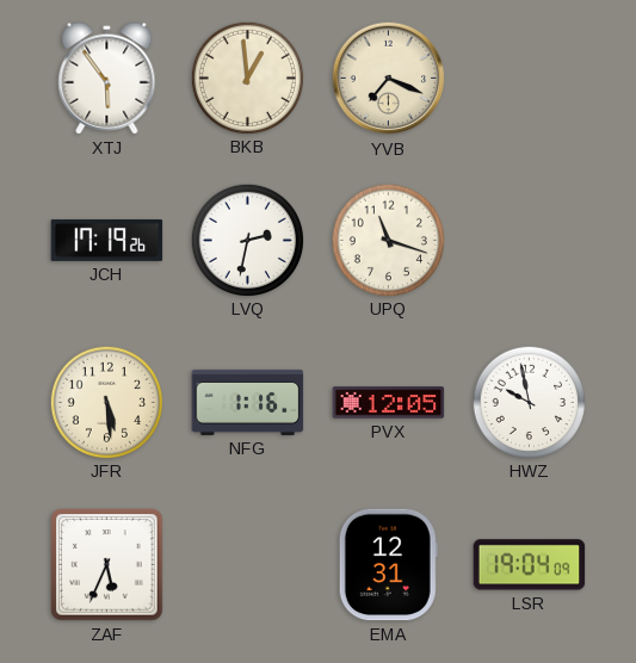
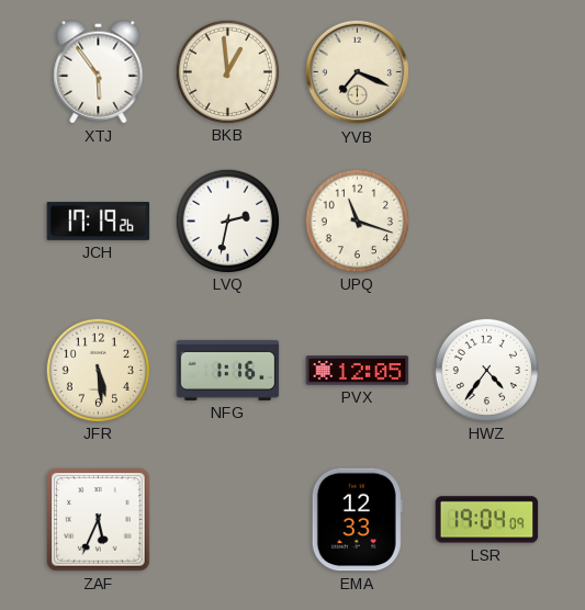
HWZ: 9:58 -> 4:36
EMA: 12:31 -> 12:33
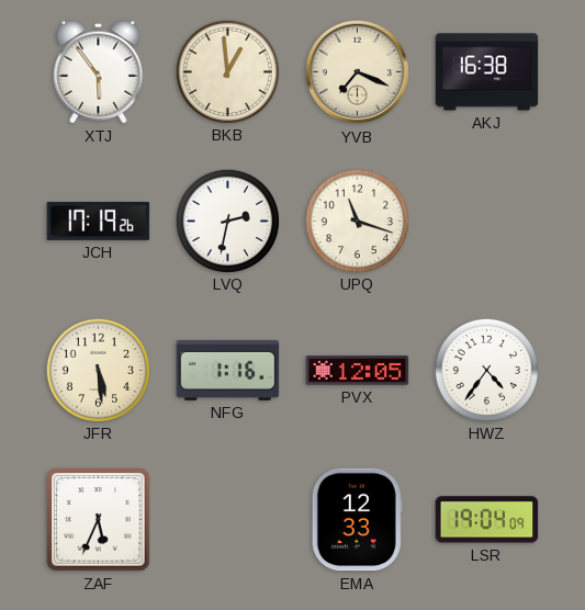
AKJ: none -> 16:38
